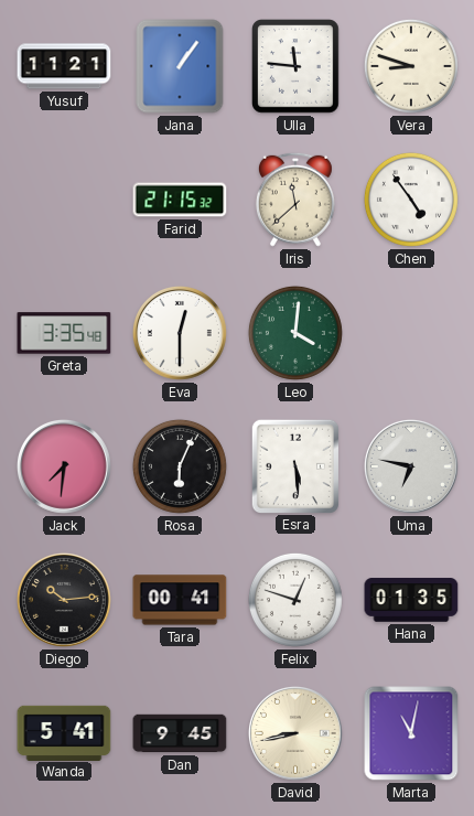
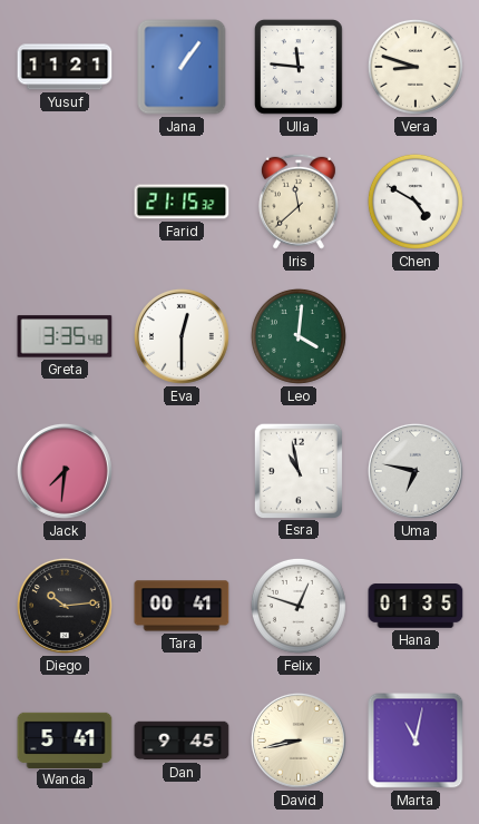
Chen: 4:54 -> 4:50
Rosa: 6:04 -> none
Esra: 5:29 -> 10:58
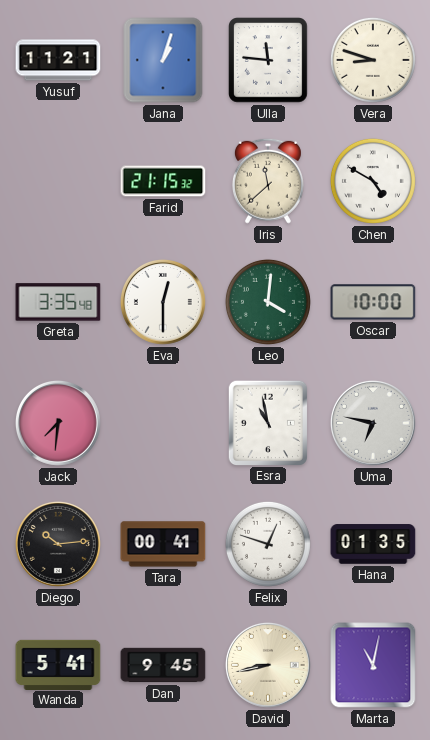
Jana: 1:06 -> 1:03
Oscar: none -> 10:00
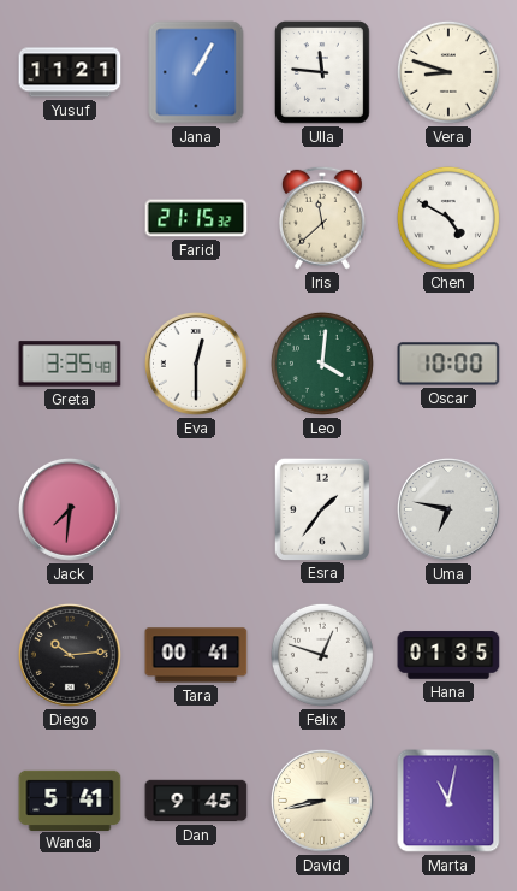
Jana: 1:03 -> 1:05
Esra: 10:58 -> 1:36
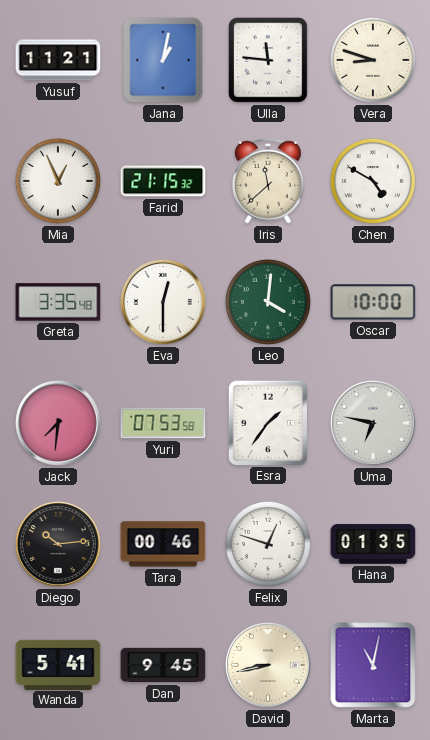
Jana: 1:05 -> 1:02
Mia: none -> 12:56
Yuri: none -> 07:53
Tara: 00:41 -> 00:46
